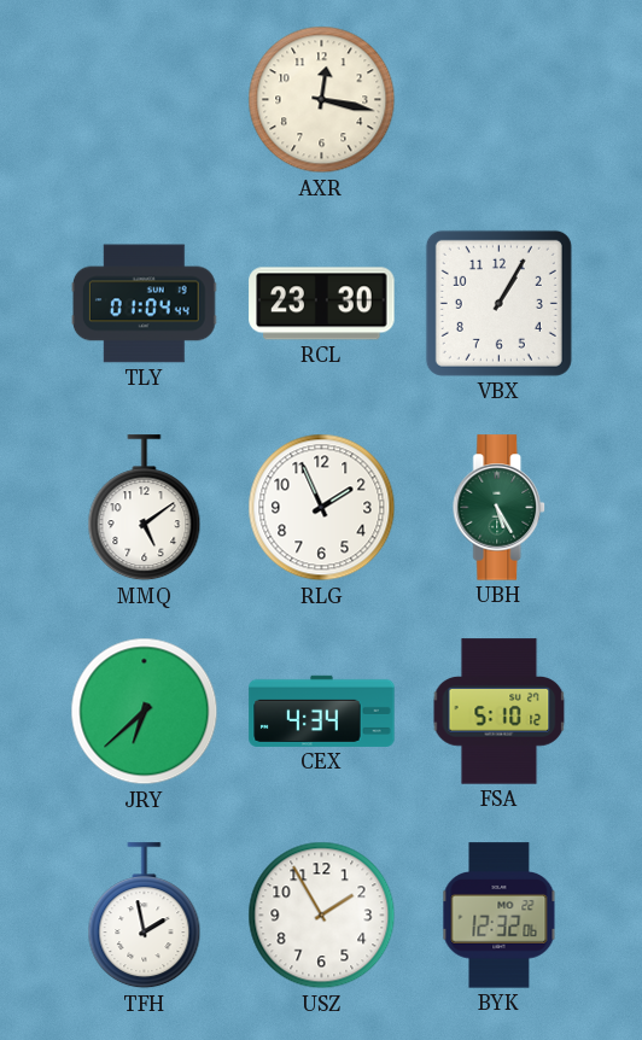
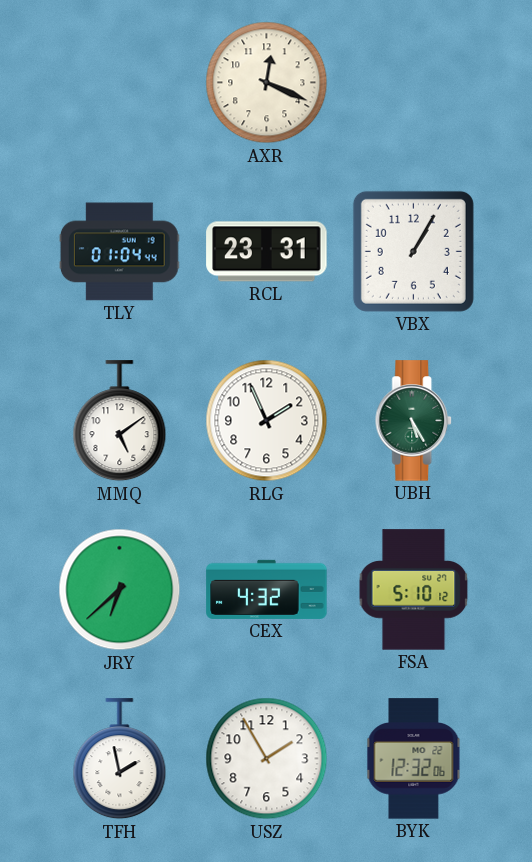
AXR: 12:17 -> 12:19
RCL: 23:30 -> 23:31
CEX: 4:34 -> 4:32
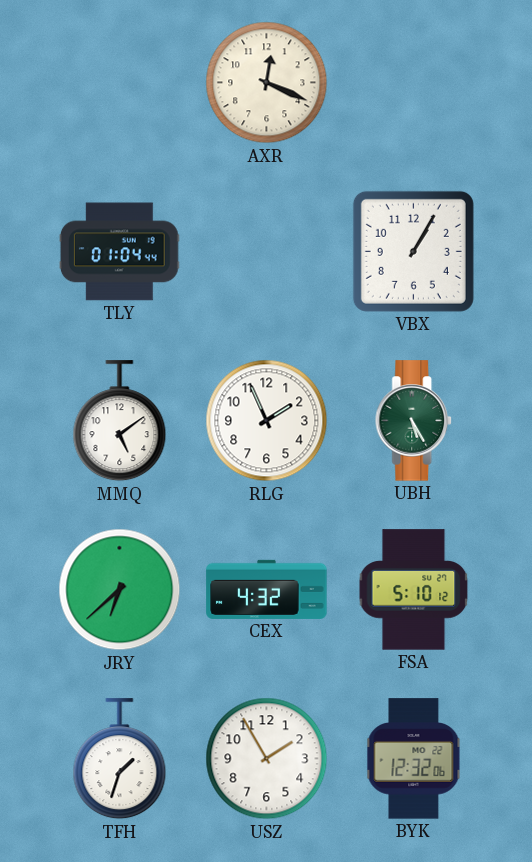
RCL: 23:31 -> none
TFH: 1:58 -> 1:33
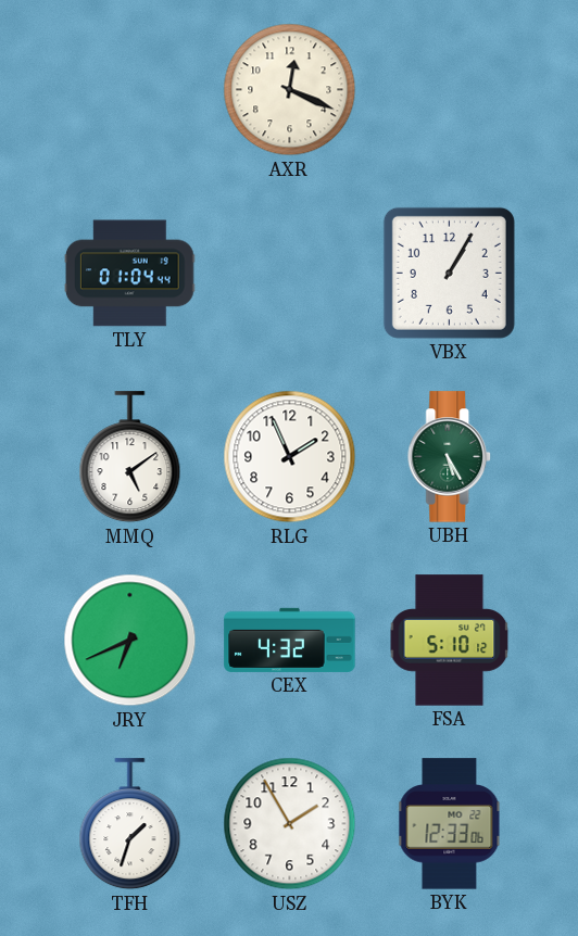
JRY: 6:38 -> 6:41
BYK: 12:32 -> 12:33
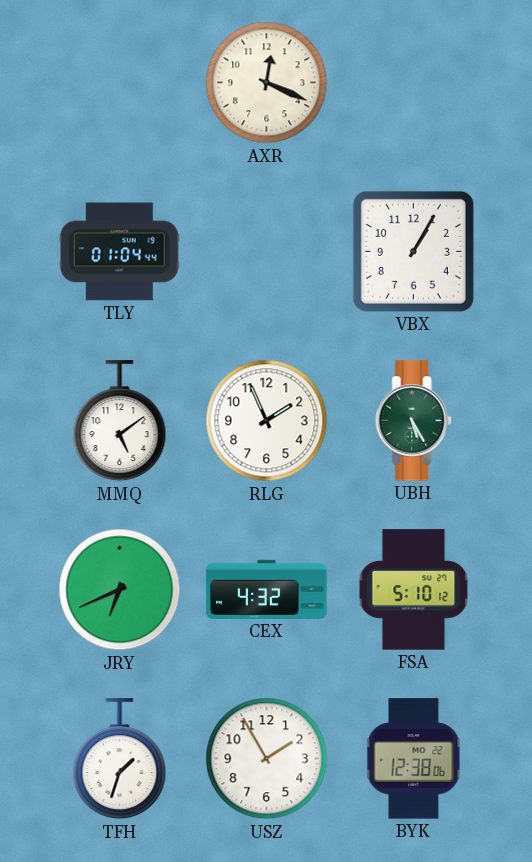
BYK: 12:33 -> 12:38
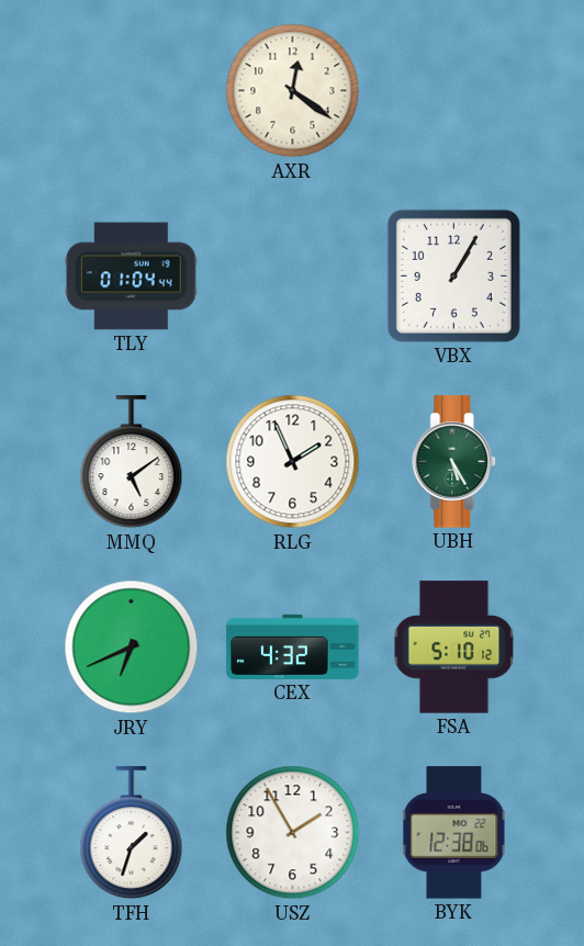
AXR: 12:19 -> 12:21
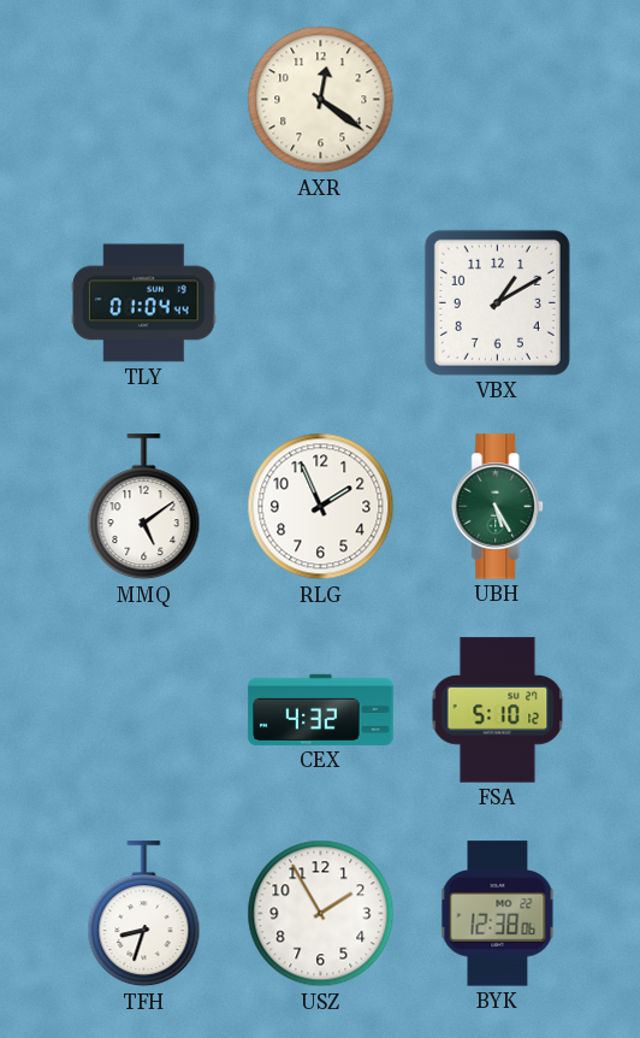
VBX: 1:05 -> 1:10
JRY: 6:41 -> none
TFH: 1:33 -> 8:33
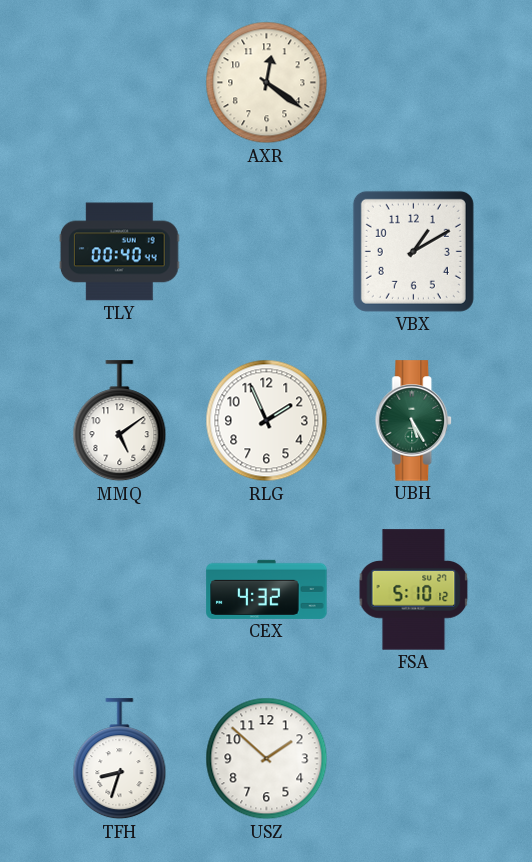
TLY: 01:04 -> 00:40
USZ: 1:55 -> 1:52
BYK: 12:38 -> none
